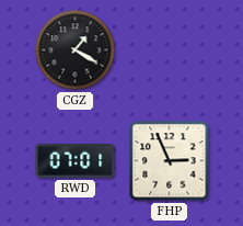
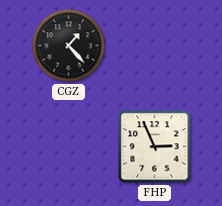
CGZ: 1:20 -> 1:23
RWD: 07:01 -> none
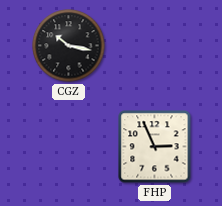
CGZ: 1:23 -> 10:17
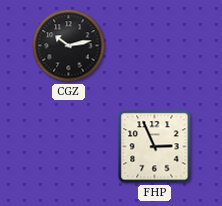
CGZ: 10:17 -> 10:13
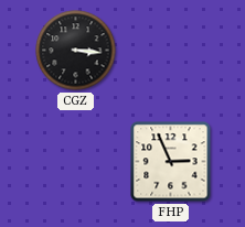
CGZ: 10:13 -> 3:16
